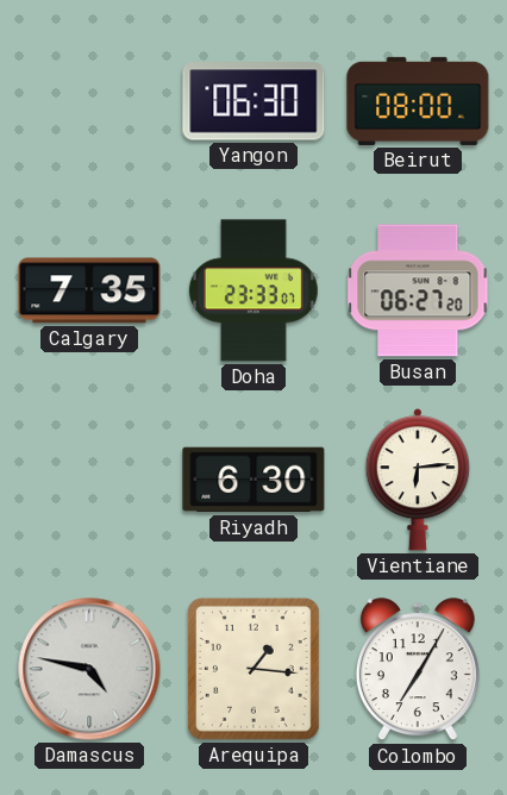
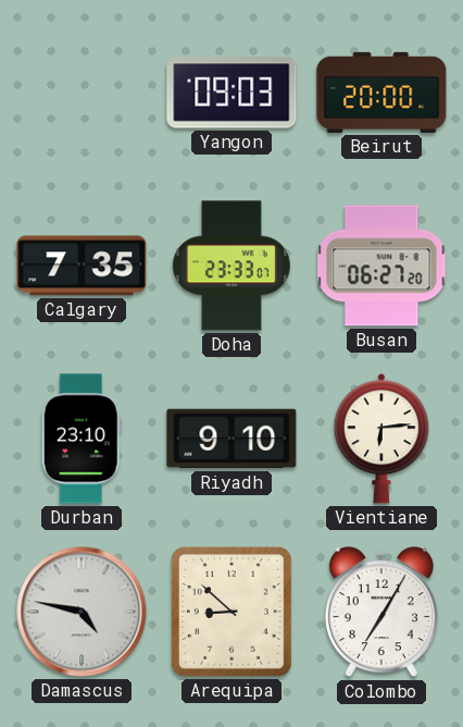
Yangon: 06:30 -> 09:03
Beirut: 08:00 -> 20:00
Durban: none -> 23:10
Riyadh: 6:30 -> 9:10
Arequipa: 1:16 -> 8:52
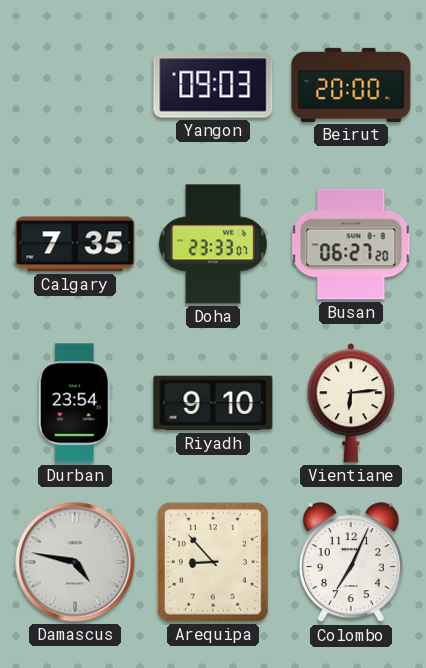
Durban: 23:10 -> 23:54
Arequipa: 8:52 -> 8:53
Colombo: 7:05 -> 7:04
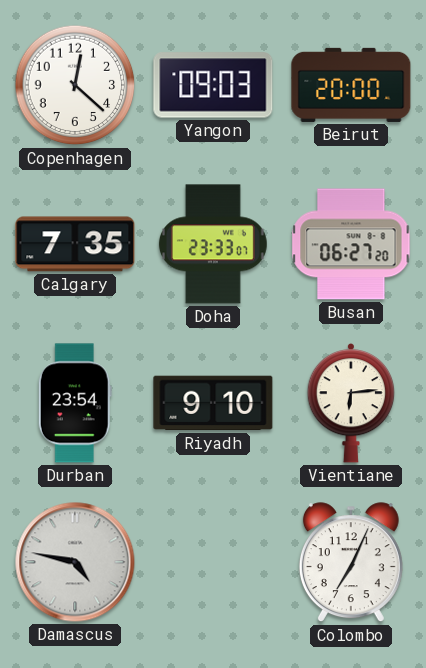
Copenhagen: none -> 12:22
Arequipa: 8:53 -> none
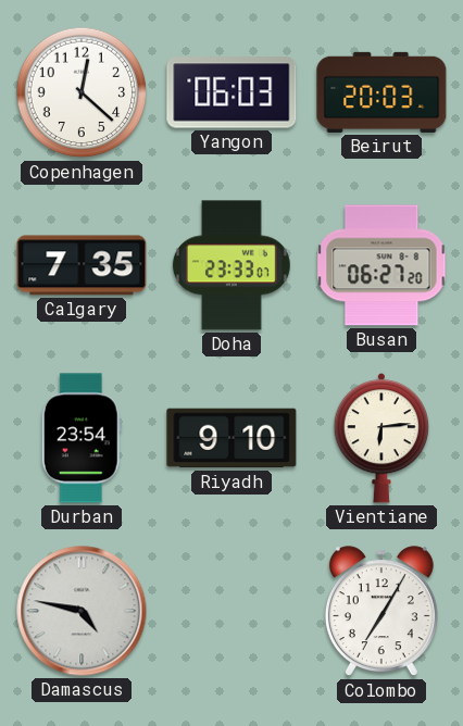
Yangon: 09:03 -> 06:03
Beirut: 20:00 -> 20:03
Colombo: 7:04 -> 7:05
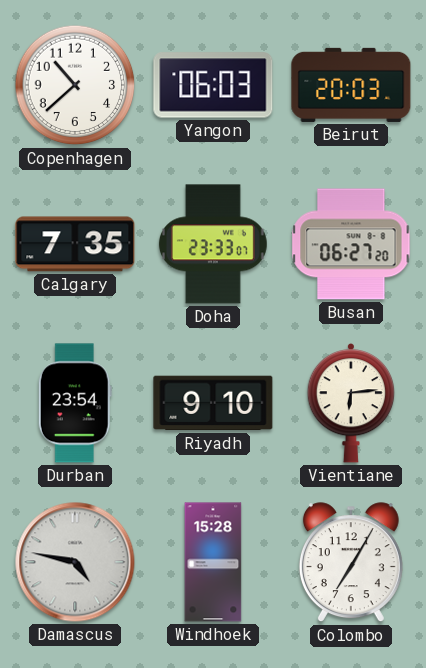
Copenhagen: 12:22 -> 10:38
Windhoek: none -> 15:28
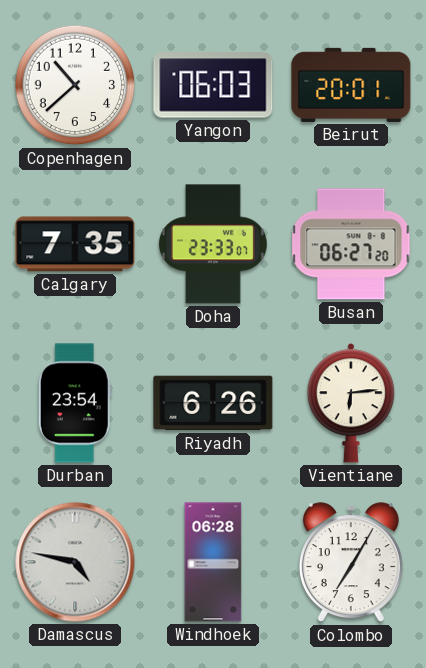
Beirut: 20:03 -> 20:01
Riyadh: 9:10 -> 6:26
Windhoek: 15:28 -> 06:28
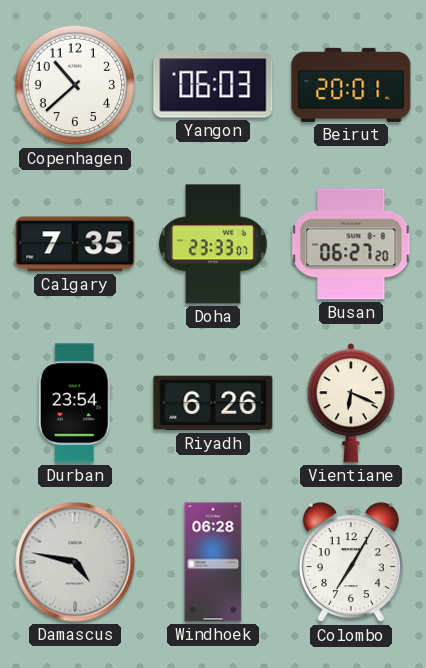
Vientiane: 6:14 -> 6:19
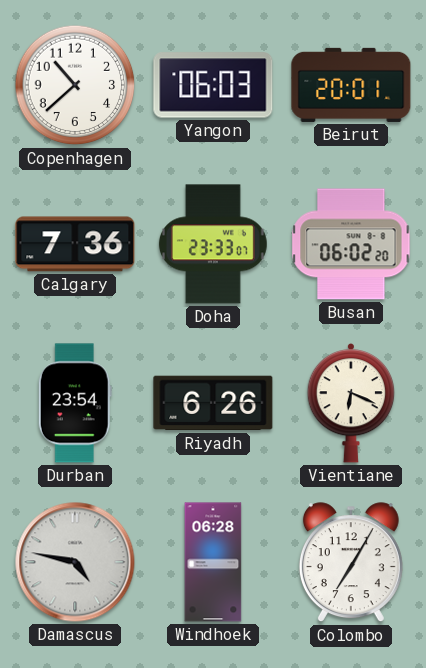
Calgary: 7:35 -> 7:36
Busan: 06:27 -> 06:02
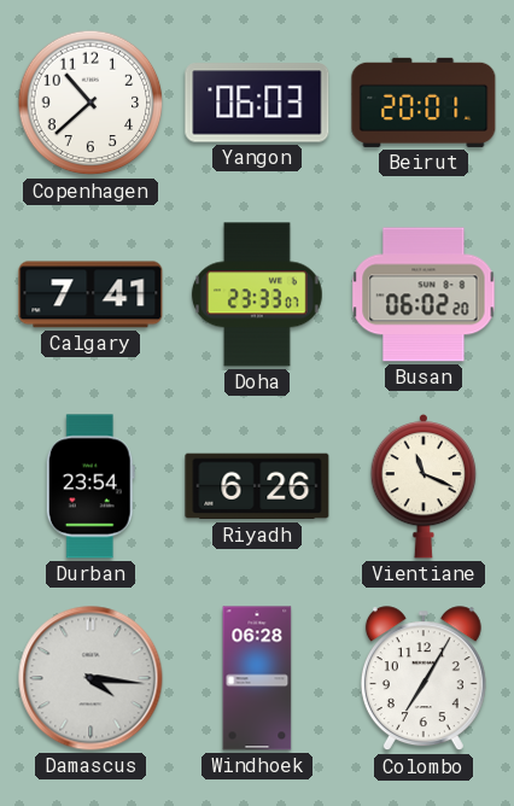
Calgary: 7:36 -> 7:41
Vientiane: 6:19 -> 11:19
Damascus: 4:47 -> 4:16
